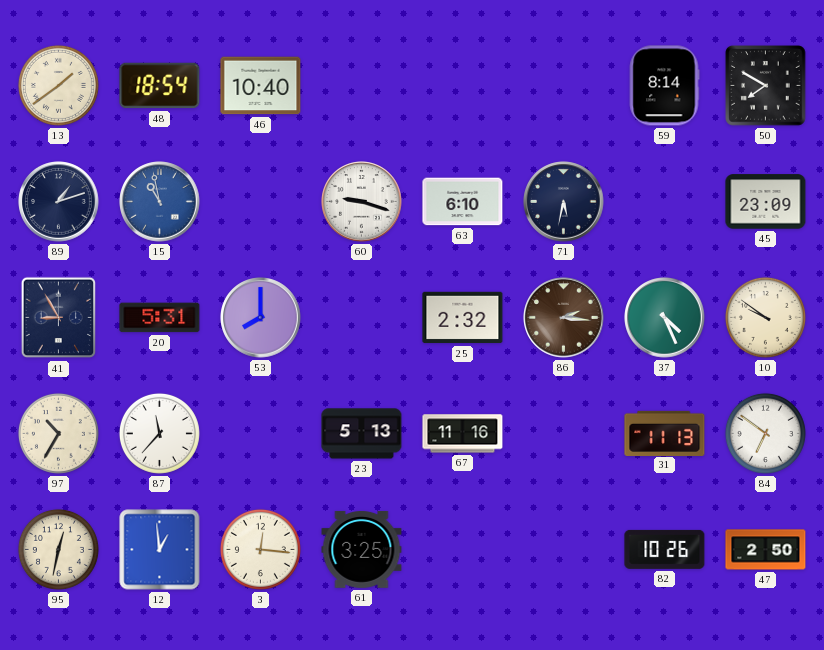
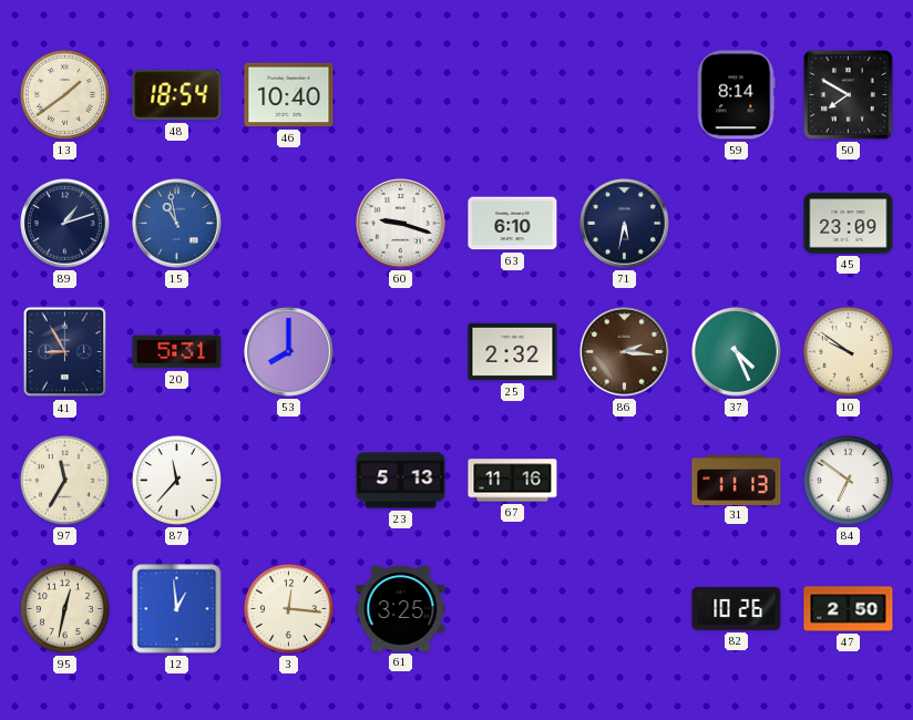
97: 10:35 -> 11:35
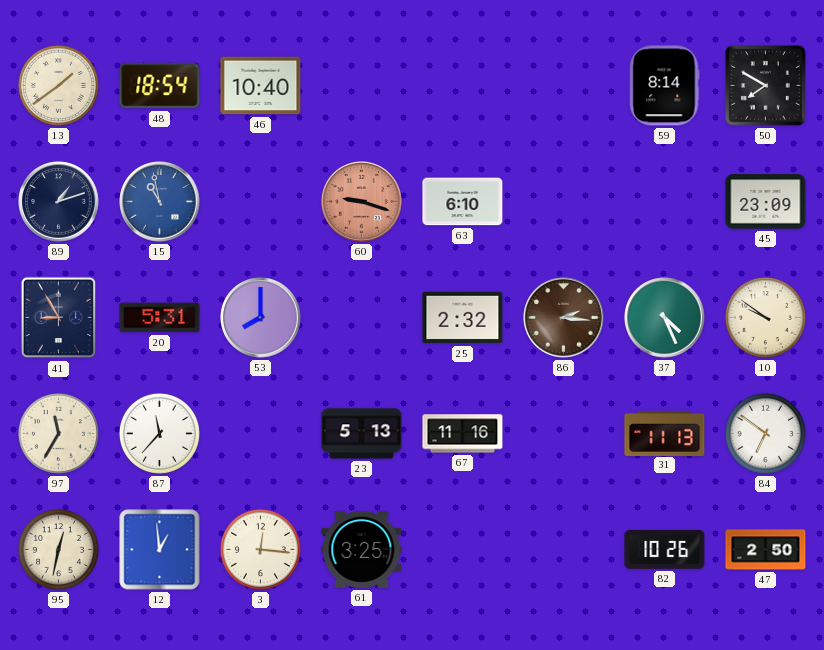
60 dial: white -> salmon
71: 5:32 -> none
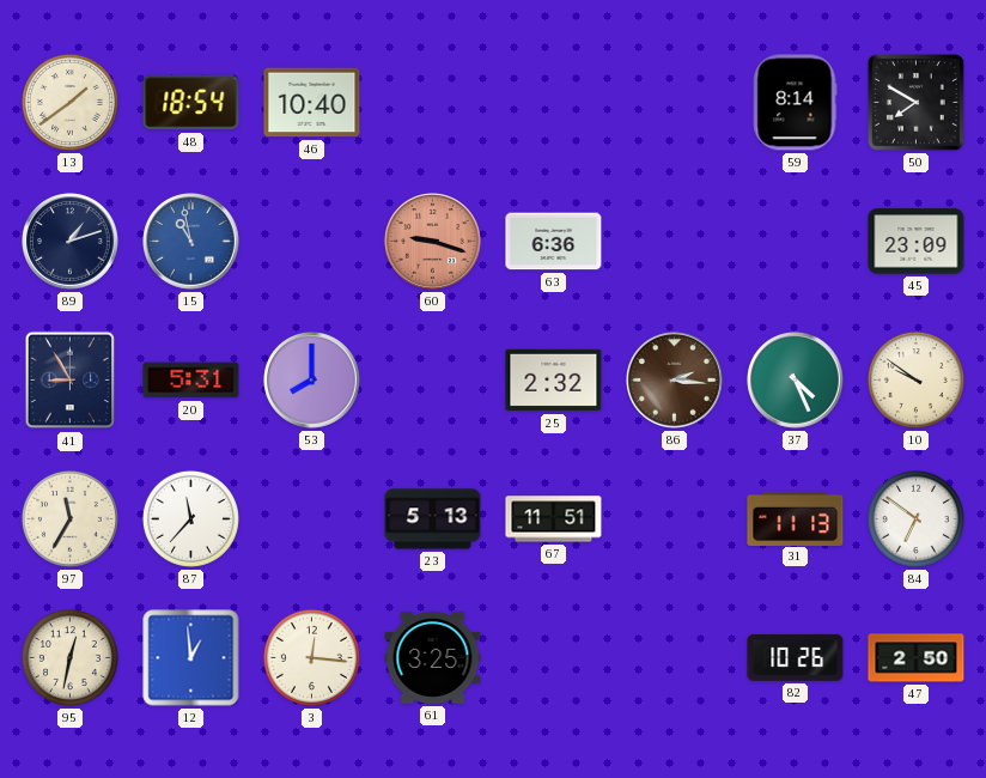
63: 6:10 -> 6:36
67: 11:16 -> 11:51
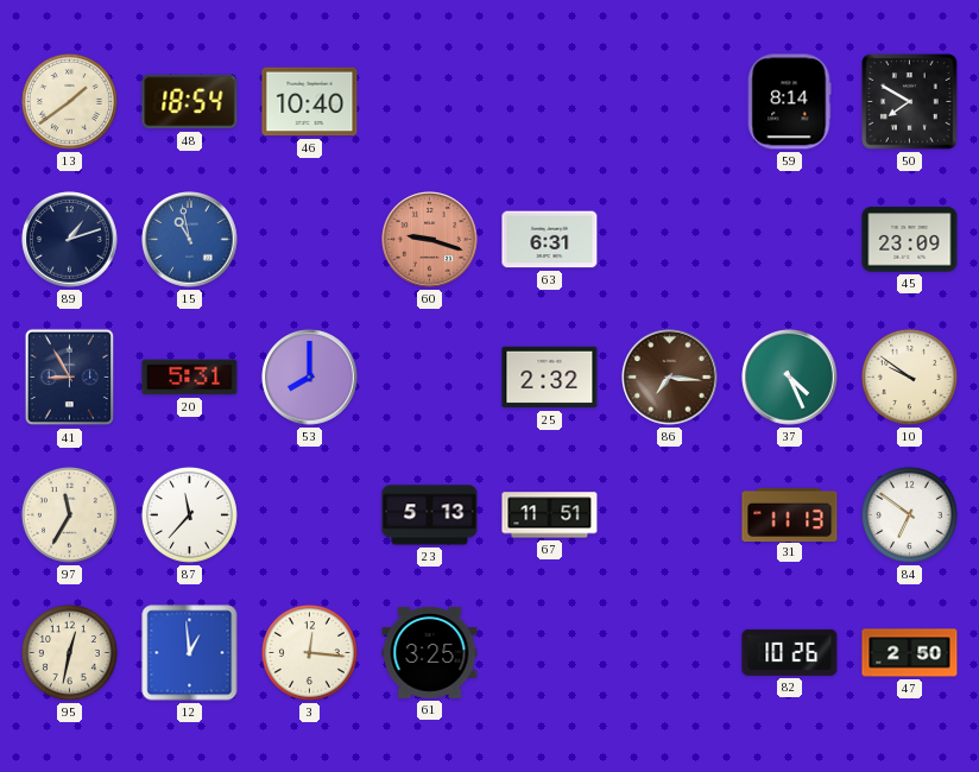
63: 6:36 -> 6:31
86: 2:16 -> 7:16
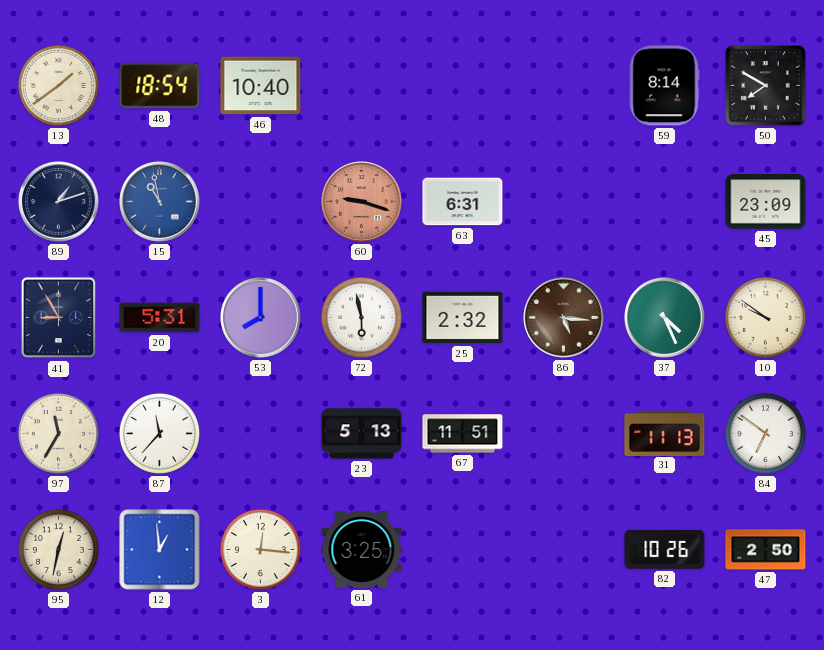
72: none -> 5:58
86: 7:16 -> 5:16
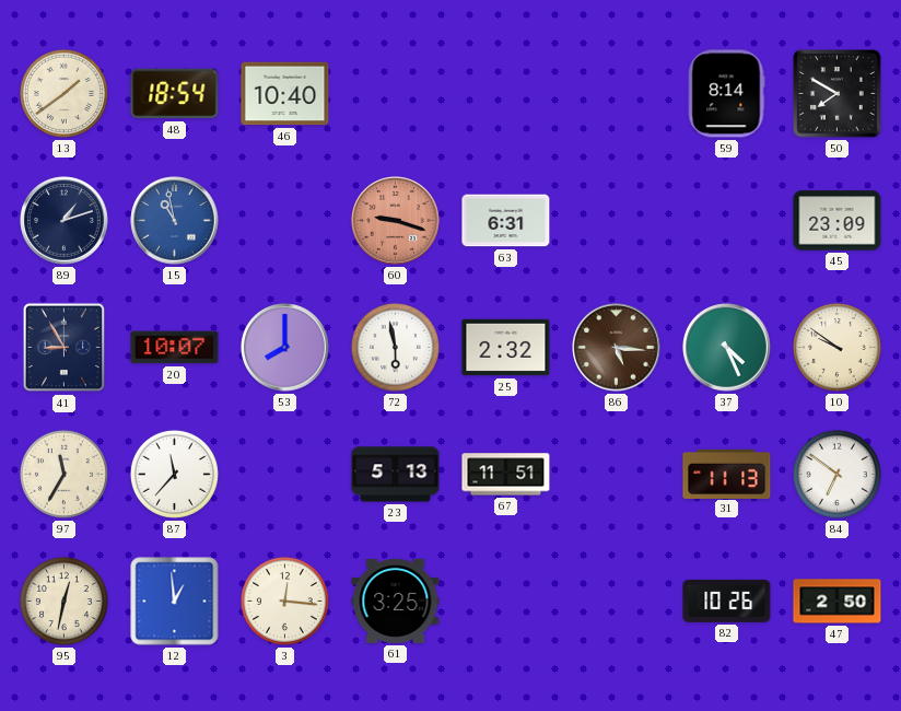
20: 5:31 -> 10:07
